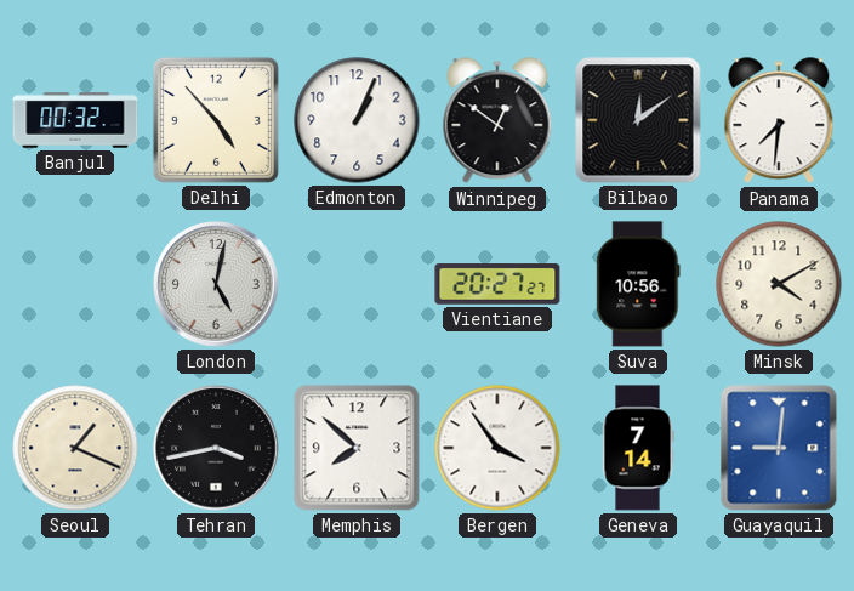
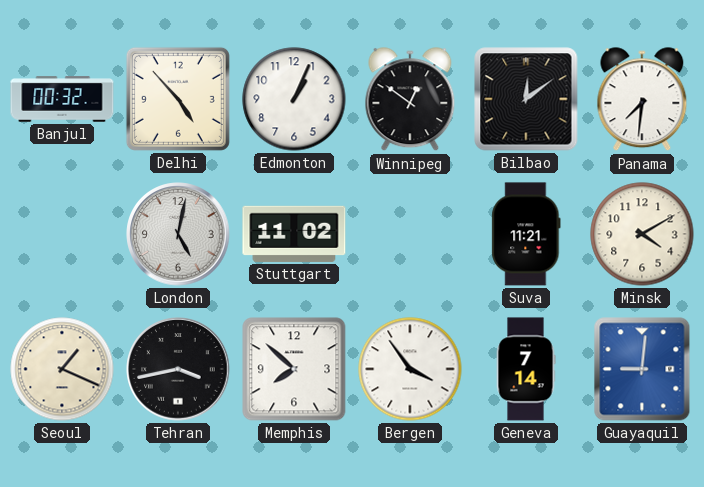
Stuttgart: none -> 11:02
Vientiane: 20:27 -> none
Suva: 10:56 -> 11:21
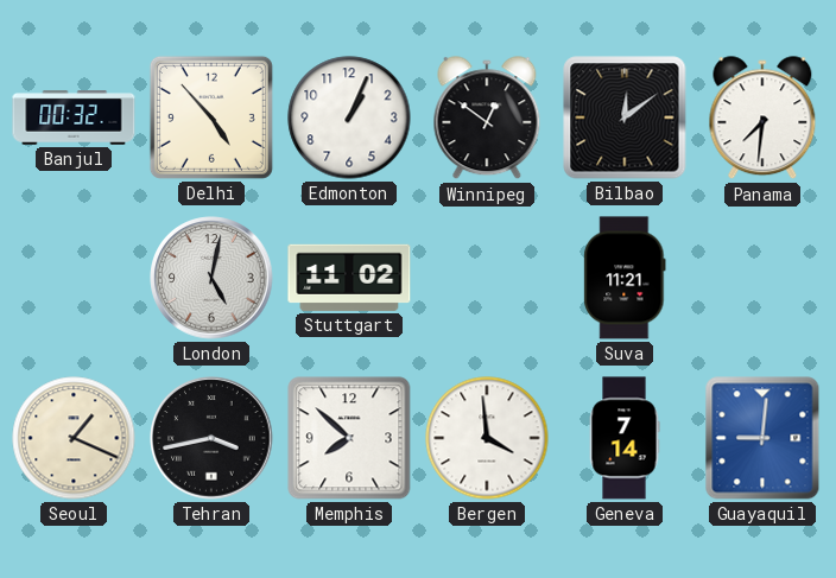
Minsk: 4:10 -> none
Bergen: 3:54 -> 3:59
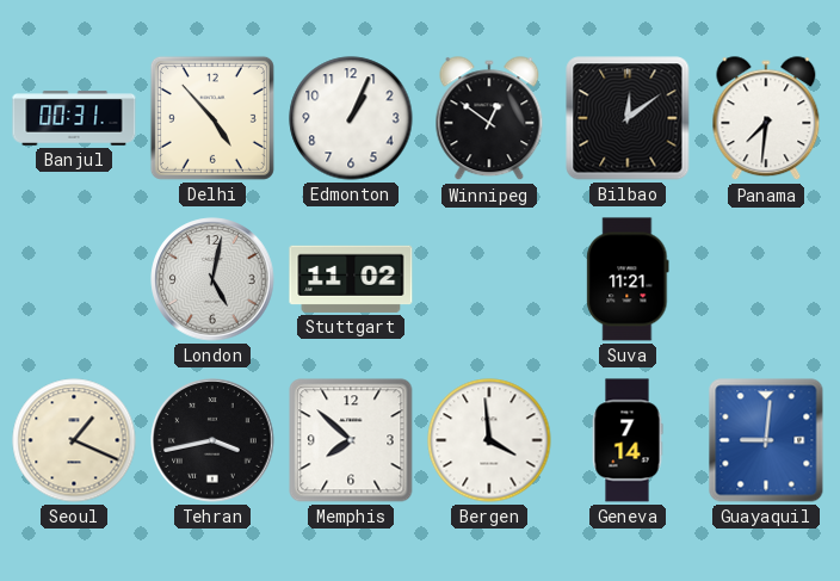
Banjul: 00:32 -> 00:31
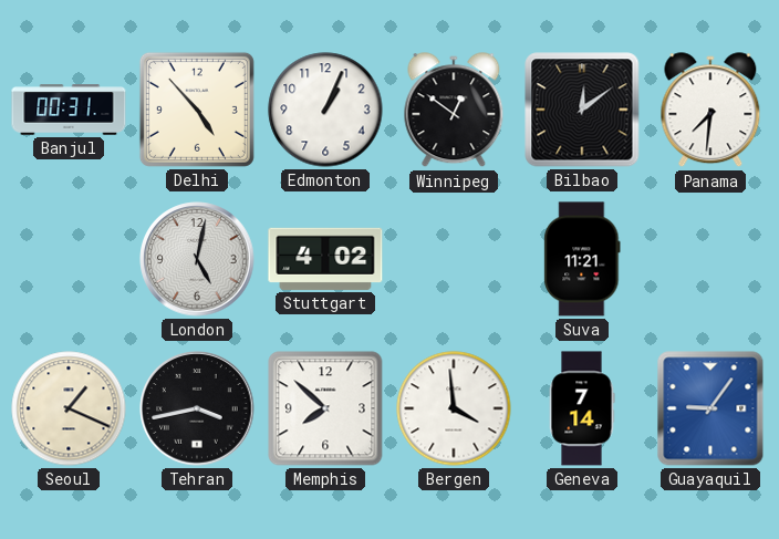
Stuttgart: 11:02 -> 4:02
Guayaquil: 9:01 -> 9:06
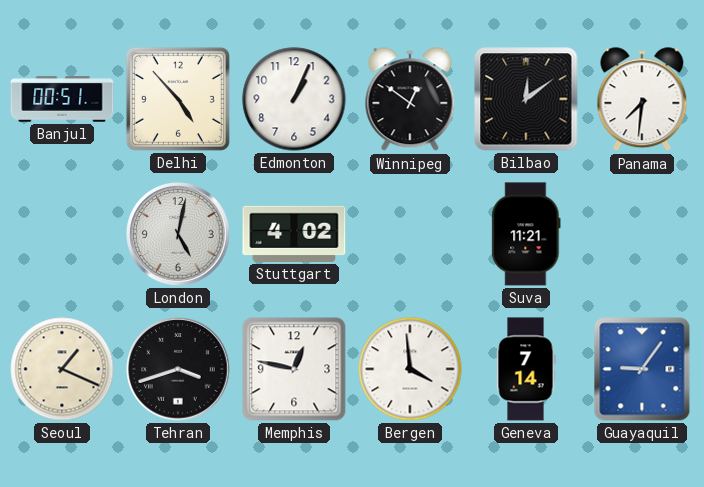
Banjul: 00:31 -> 00:51
Tehran: 3:43 -> 3:42
Memphis: 7:52 -> 12:47
